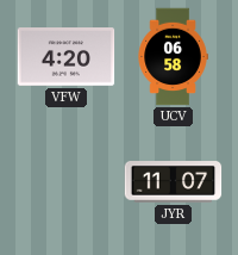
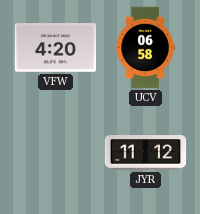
JYR: 11:07 -> 11:12
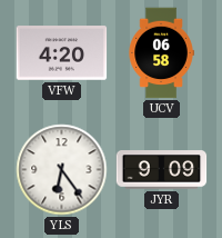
YLS: none -> 6:24
JYR: 11:12 -> 9:09
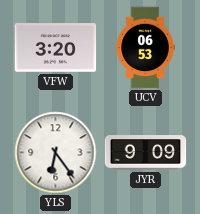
VFW: 4:20 -> 3:20
UCV: 06:58 -> 06:53
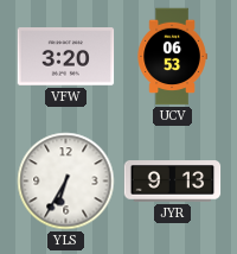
YLS: 6:24 -> 6:35
JYR: 9:09 -> 9:13
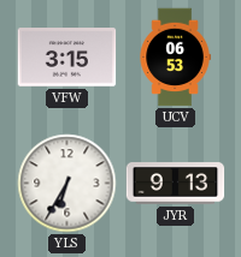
VFW: 3:20 -> 3:15
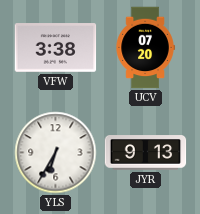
VFW: 3:15 -> 3:38
UCV: 06:53 -> 07:20
